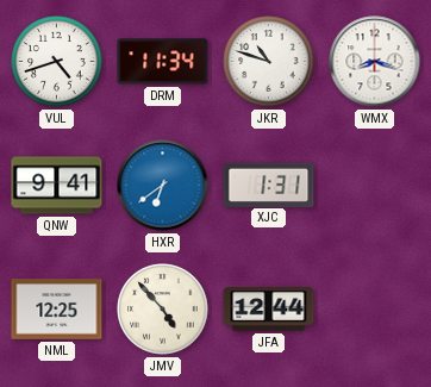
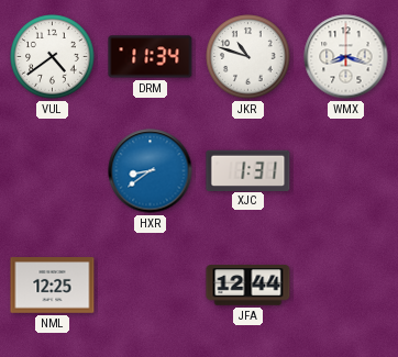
VUL: 4:42 -> 4:39
QNW: 9:41 -> none
HXR: 6:39 -> 8:39
JMV: 4:53 -> none
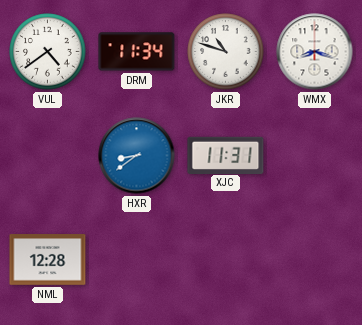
XJC: 1:31 -> 11:31
NML: 12:25 -> 12:28
JFA: 12:44 -> none
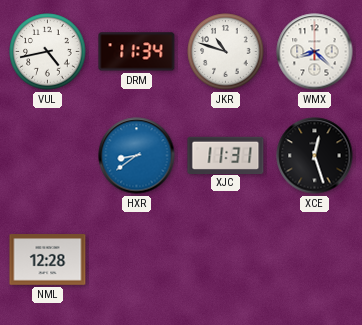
VUL: 4:39 -> 4:43
WMX: 8:18 -> 8:22
XCE: none -> 12:27
